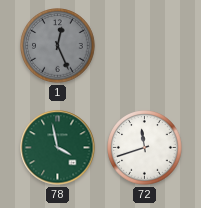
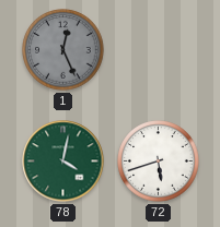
78: 3:58 -> 4:02
72: 11:42 -> 5:42
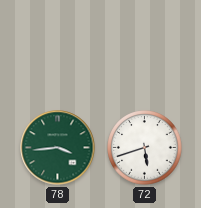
1: 12:26 -> none
78: 4:02 -> 3:44
